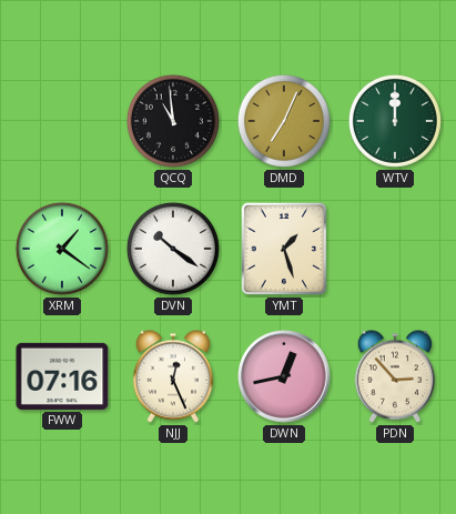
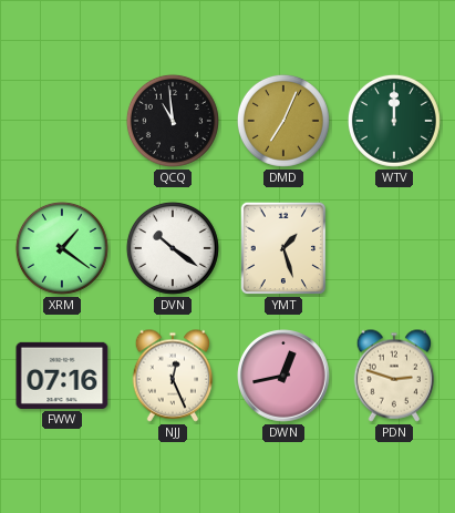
PDN: 2:53 -> 2:48
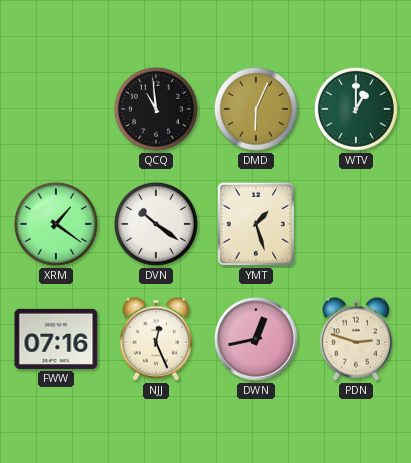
DMD: 7:04 -> 6:04
WTV: 12:00 -> 1:00
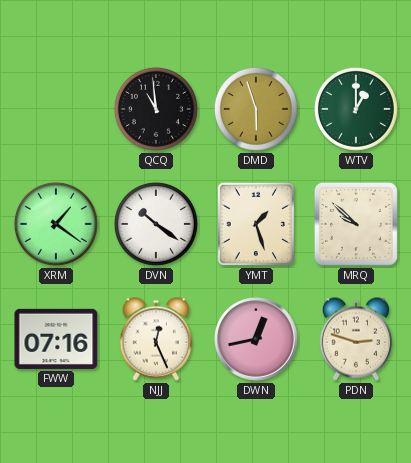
DMD: 6:04 -> 5:57
MRQ: none -> 9:52
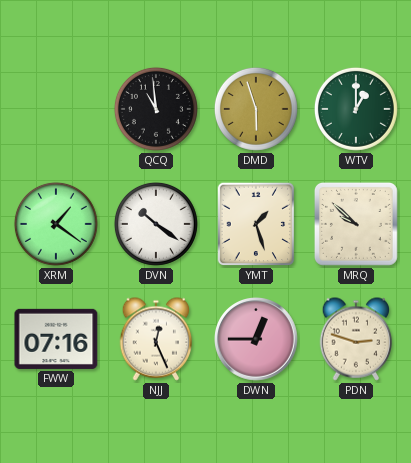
DWN: 12:43 -> 12:45
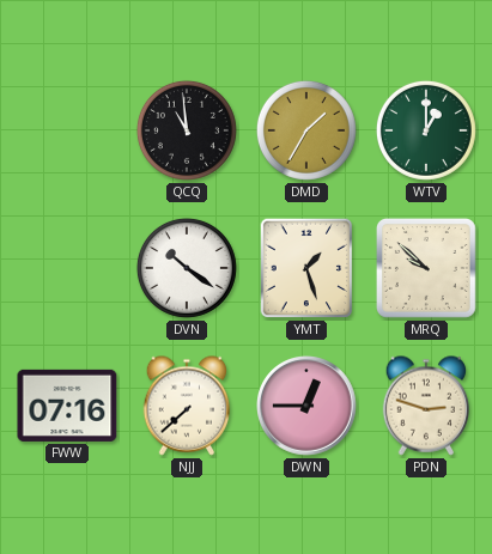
DMD: 5:57 -> 1:35
XRM: 1:21 -> none
NJJ: 12:26 -> 7:38
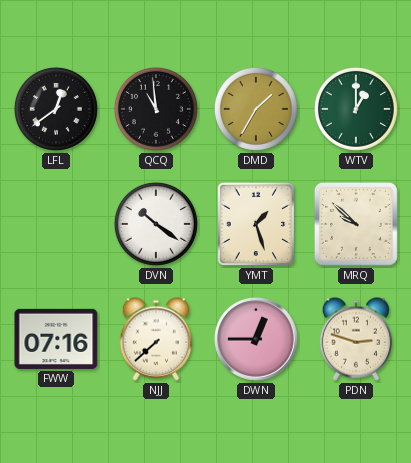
LFL: none -> 12:39
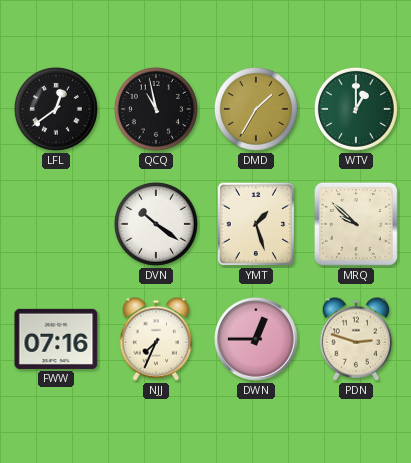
QCQ: 10:59 -> 10:58
NJJ: 7:38 -> 7:34
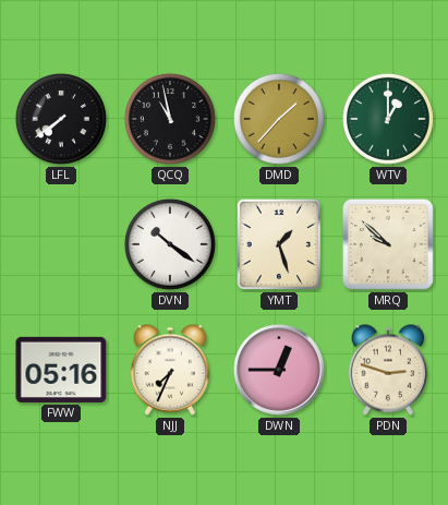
LFL: 12:39 -> 7:39
DMD: 1:35 -> 1:37
FWW: 07:16 -> 05:16
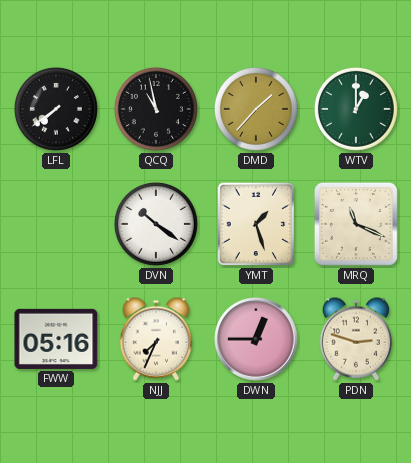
MRQ: 9:52 -> 11:19
